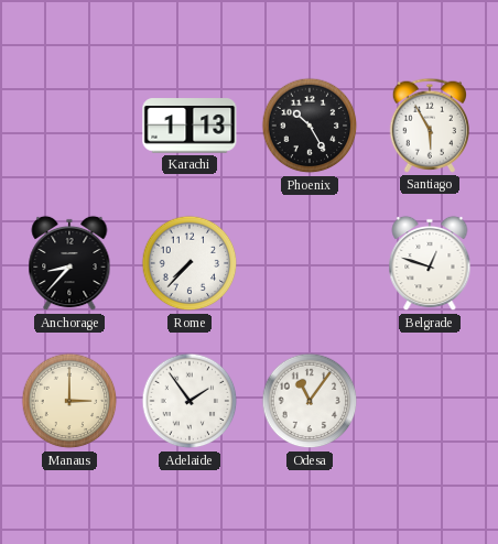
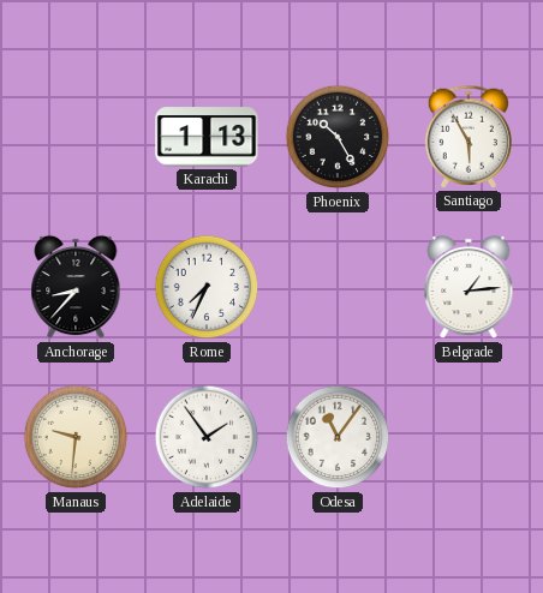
Rome: 7:37 -> 7:34
Belgrade: 12:48 -> 1:14
Manaus: 3:00 -> 9:31
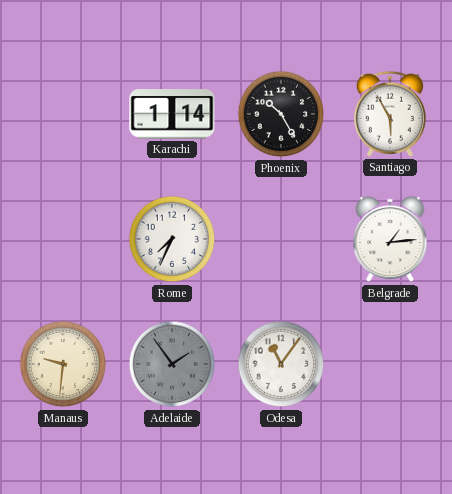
Karachi: 1:13 -> 1:14
Anchorage: 8:37 -> none
Adelaide dial: white -> grey
